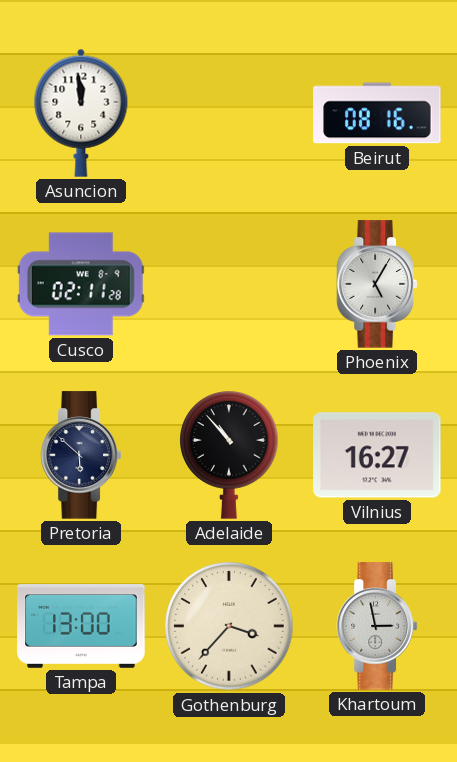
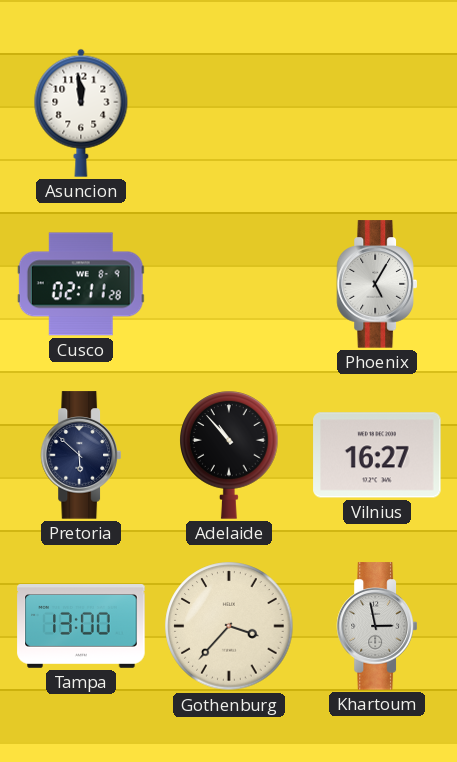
Beirut: 08:16 -> none
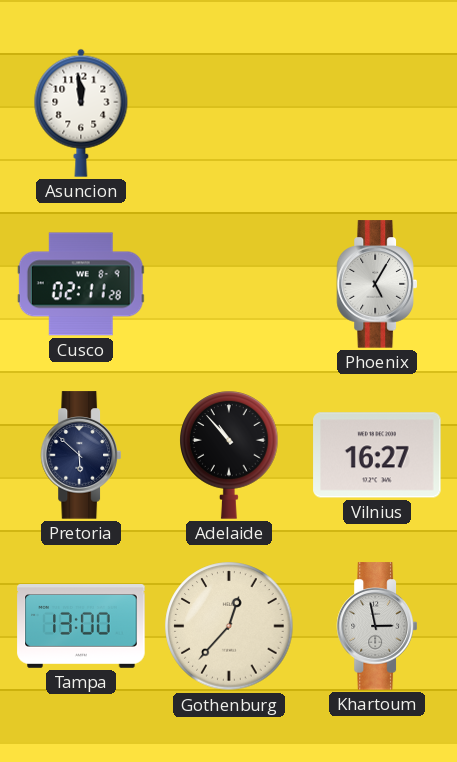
Gothenburg: 3:37 -> 12:37
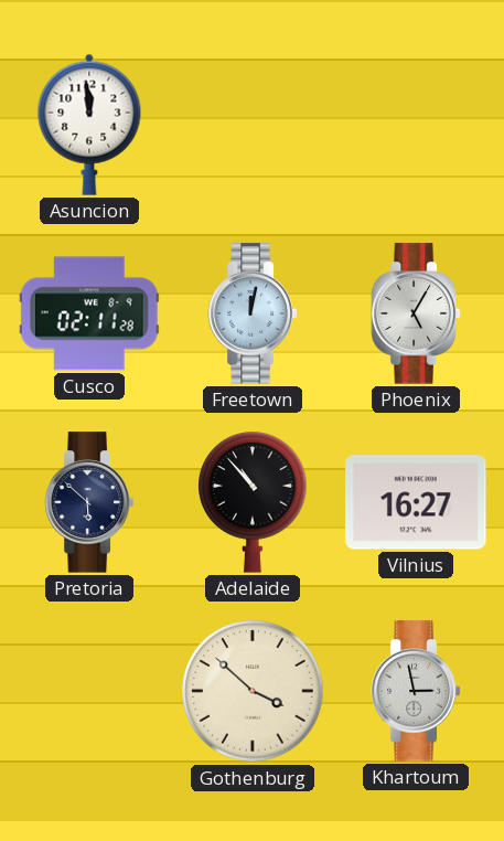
Freetown: none -> 12:02
Tampa: 13:00 -> none
Gothenburg: 12:37 -> 3:52
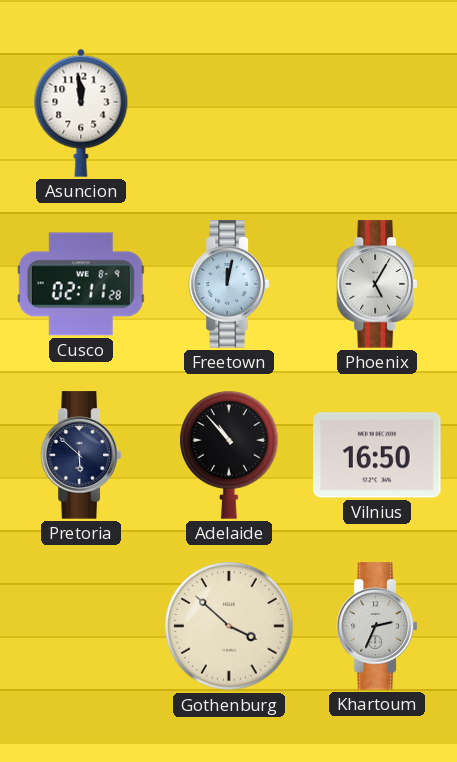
Vilnius: 16:27 -> 16:50
Khartoum: 2:58 -> 2:34
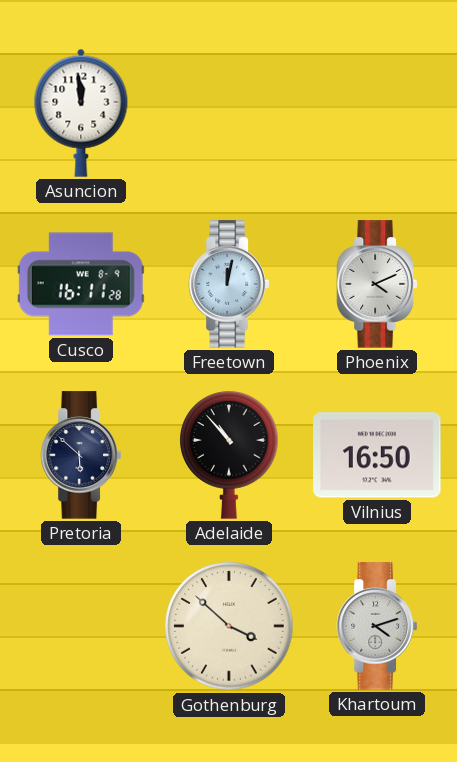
Cusco: 02:11 -> 16:11
Phoenix: 5:05 -> 4:11
Khartoum: 2:34 -> 4:12
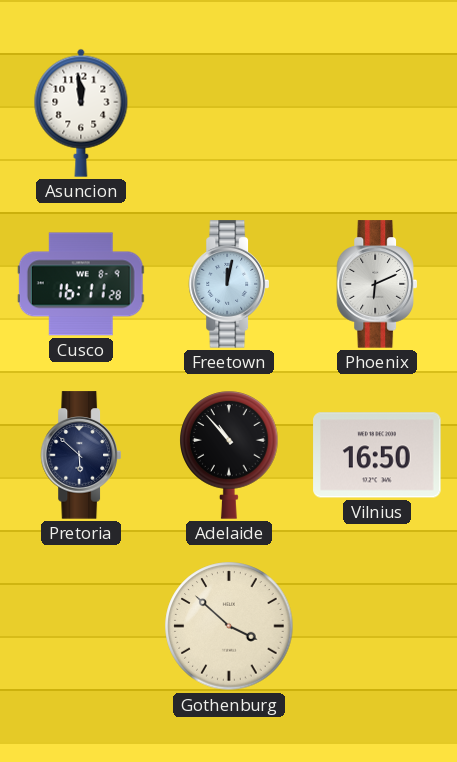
Phoenix: 4:11 -> 6:11
Khartoum: 4:12 -> none
